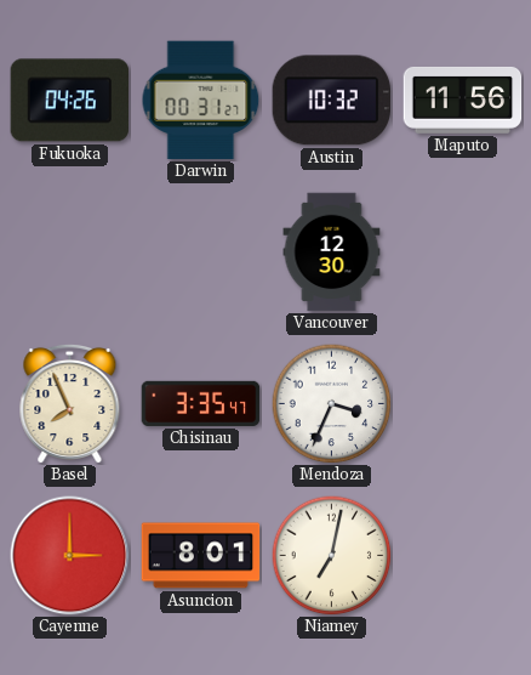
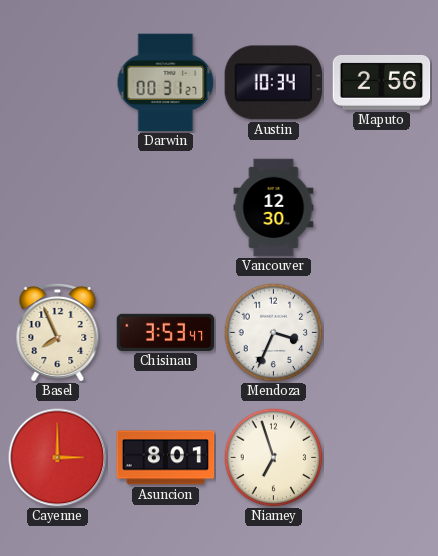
Fukuoka: 04:26 -> none
Austin: 10:32 -> 10:34
Maputo: 11:56 -> 2:56
Chisinau: 3:35 -> 3:53
Niamey: 7:02 -> 6:57
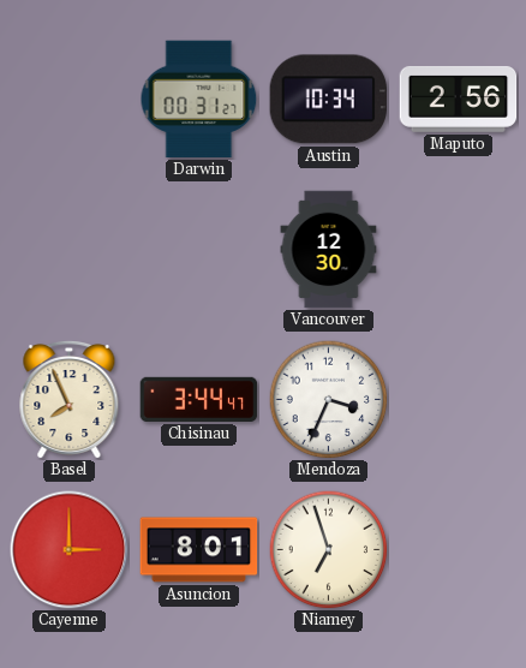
Chisinau: 3:53 -> 3:44
